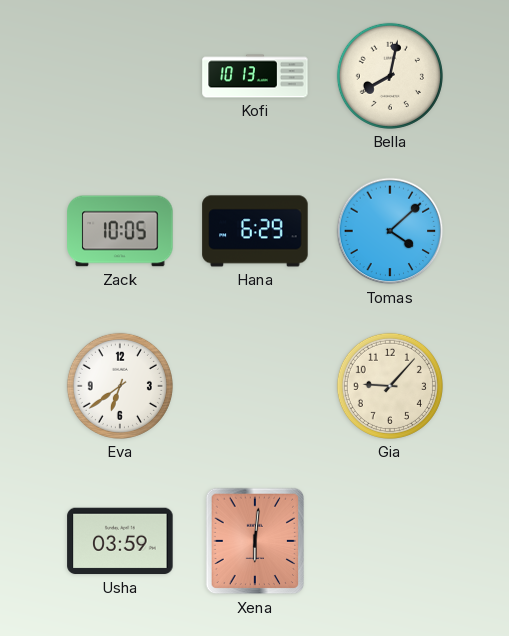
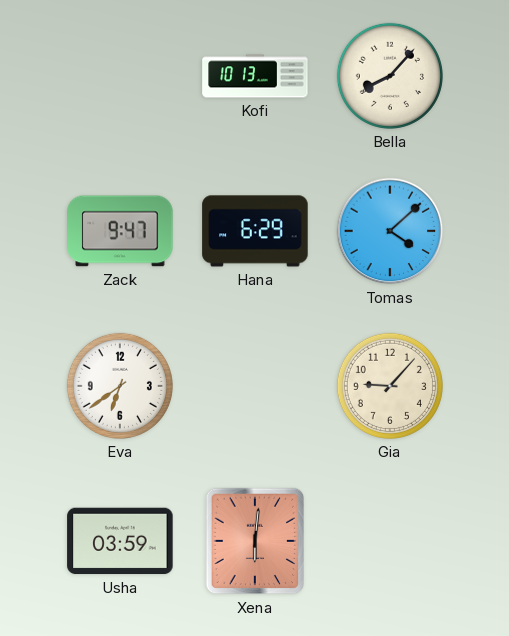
Bella: 8:02 -> 8:07
Zack: 10:05 -> 9:47
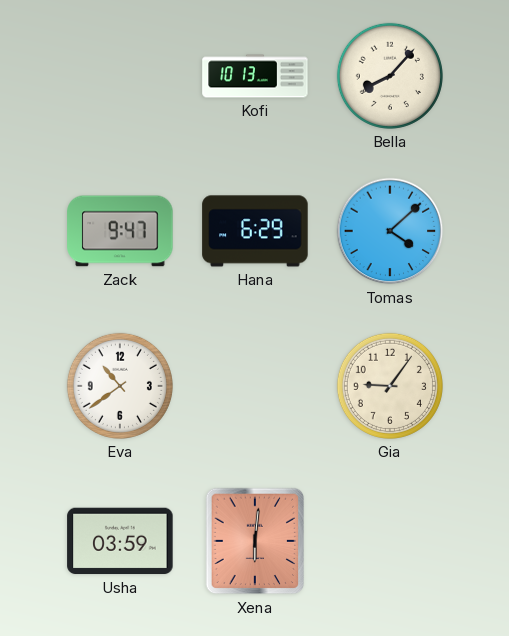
Eva: 6:39 -> 10:39
Gia: 9:07 -> 9:06
